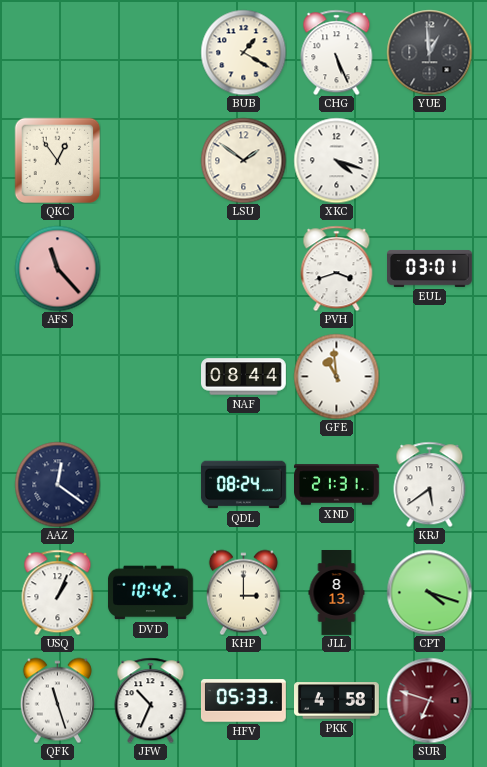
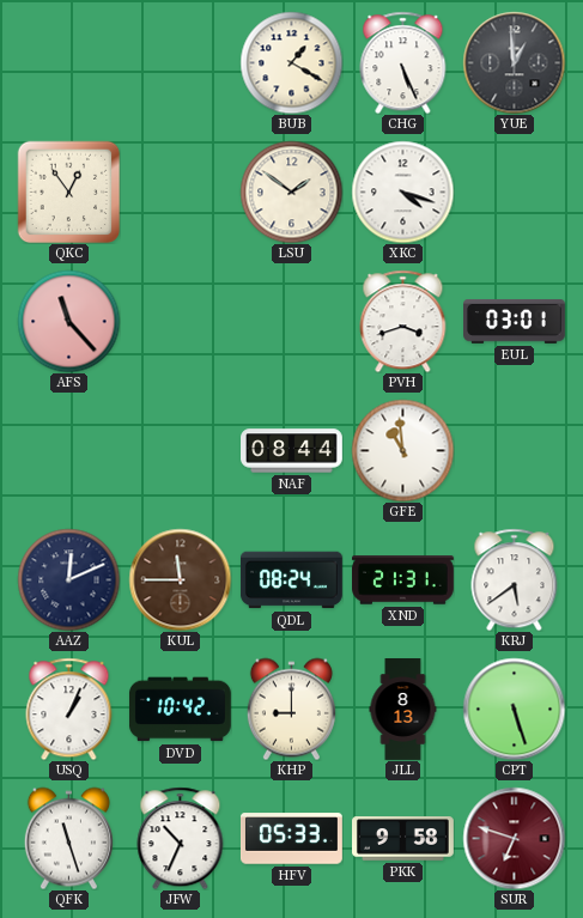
AAZ: 12:21 -> 12:11
KUL: none -> 11:45
KHP: 3:00 -> 9:00
CPT: 4:18 -> 5:27
PKK: 4:58 -> 9:58
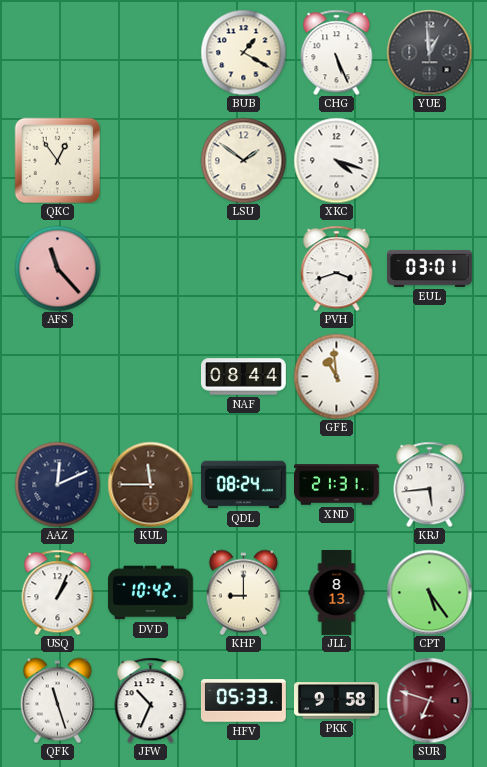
KRJ: 5:39 -> 5:44
CPT: 5:27 -> 5:24
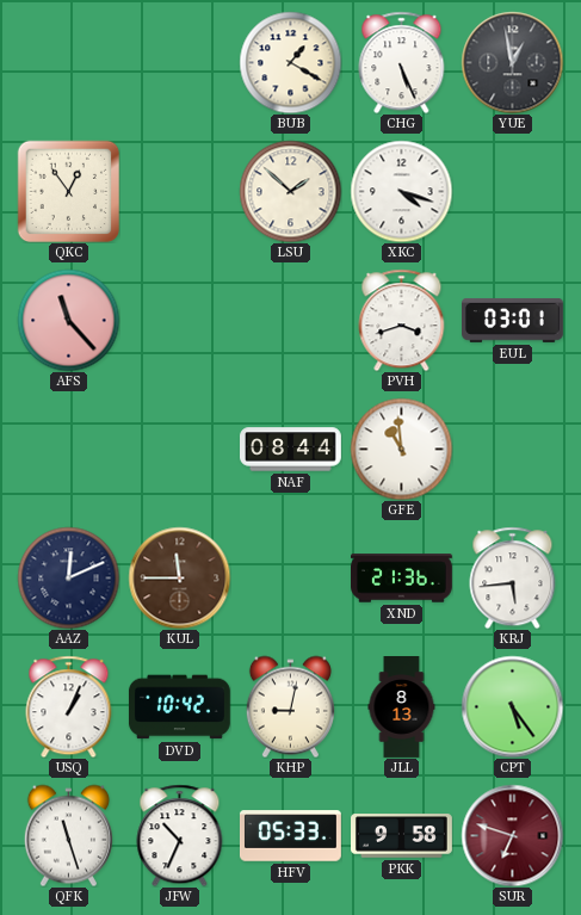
YUE: 12:59 -> 12:58
LSU: 1:51 -> 1:52
QDL: 08:24 -> none
XND: 21:31 -> 21:36
KHP: 9:00 -> 9:02
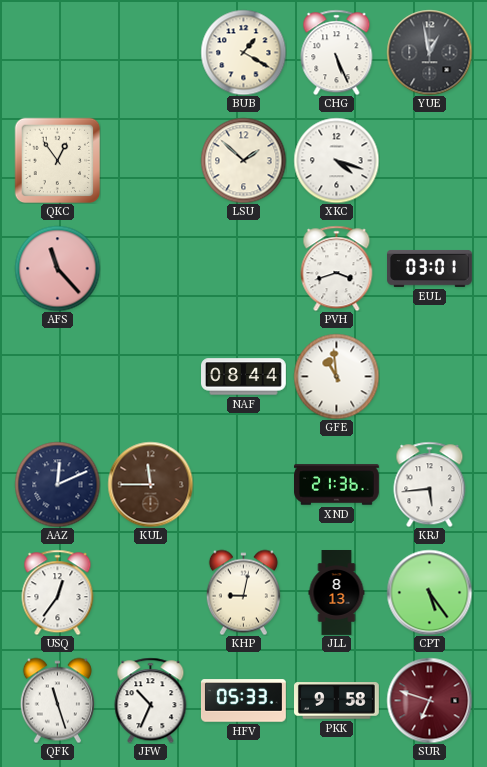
USQ: 1:04 -> 12:36
DVD: 10:42 -> none
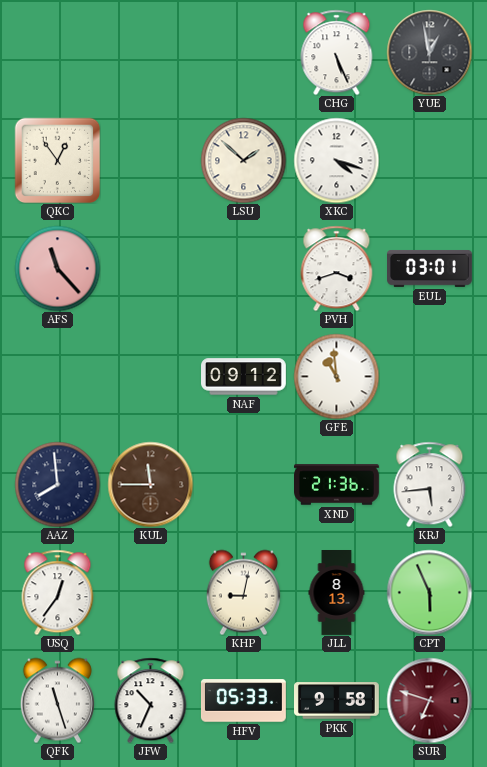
BUB: 1:20 -> none
NAF: 08:44 -> 09:12
AAZ: 12:11 -> 7:59
CPT: 5:24 -> 5:56
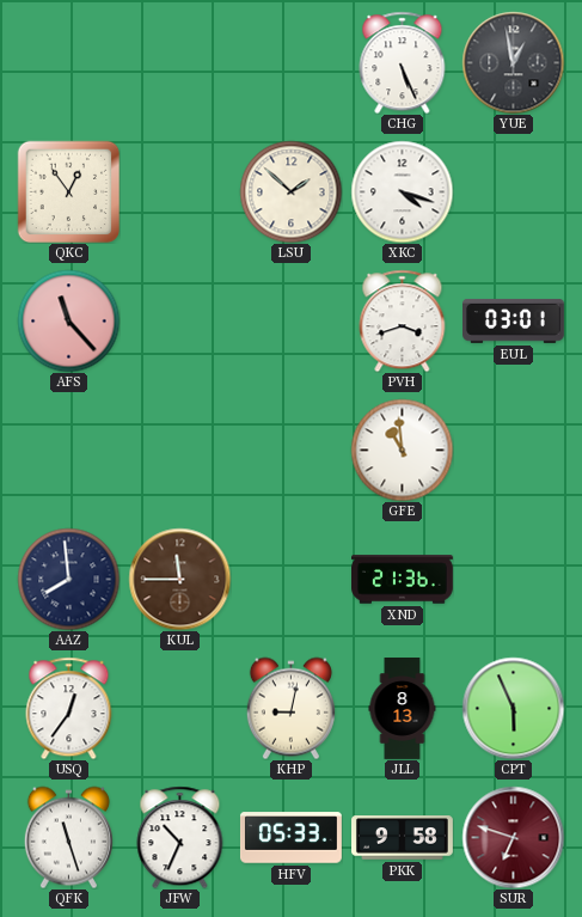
NAF: 09:12 -> none
KRJ: 5:44 -> none
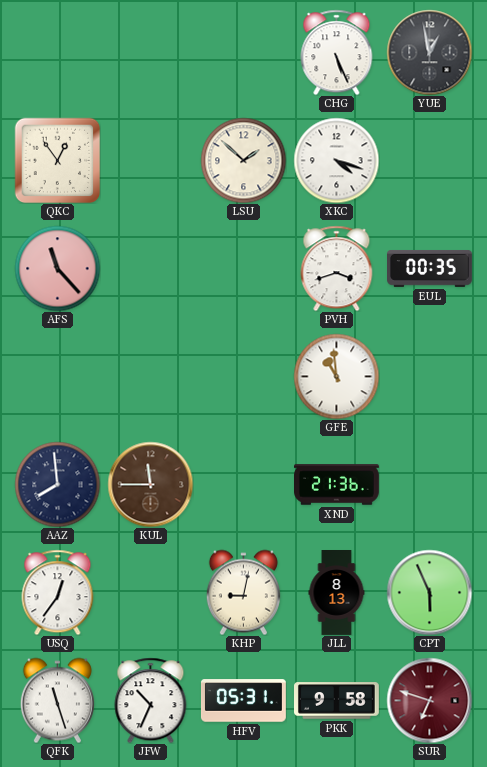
EUL: 03:01 -> 00:35
HFV: 05:33 -> 05:31
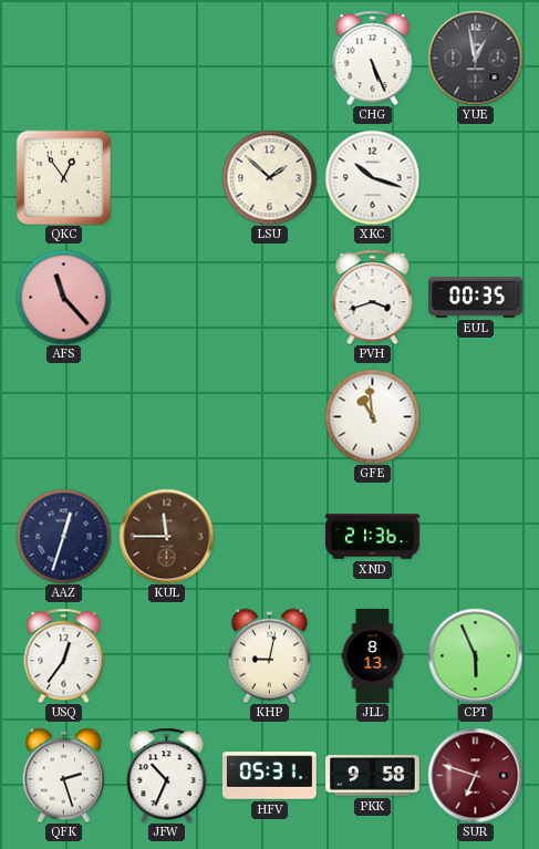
XKC: 4:18 -> 10:18
AAZ: 7:59 -> 12:33
QFK: 11:27 -> 2:27
